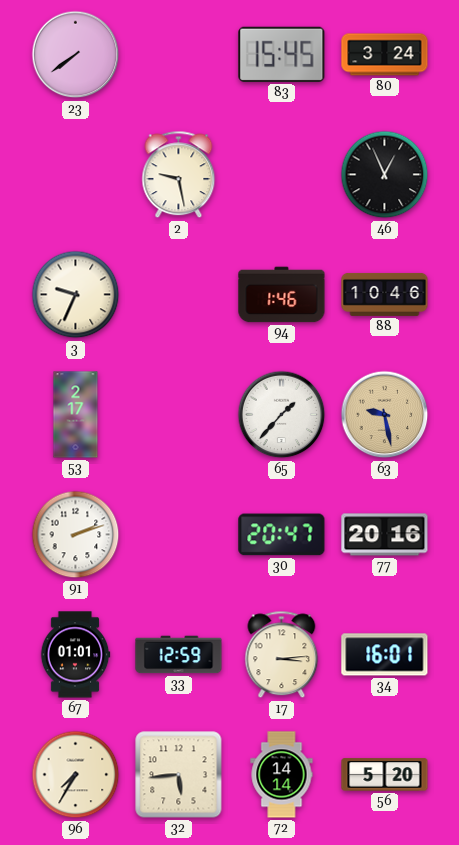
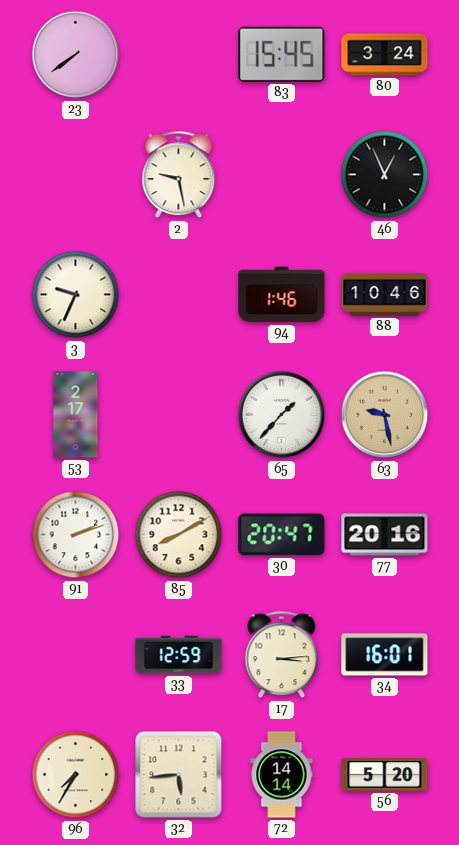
85: none -> 8:10
67: 01:01 -> none
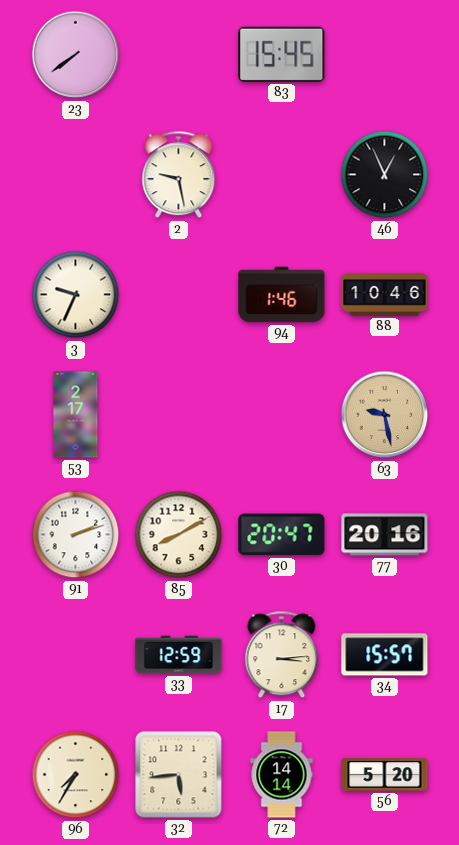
80: 3:24 -> none
65: 1:37 -> none
34: 16:01 -> 15:57
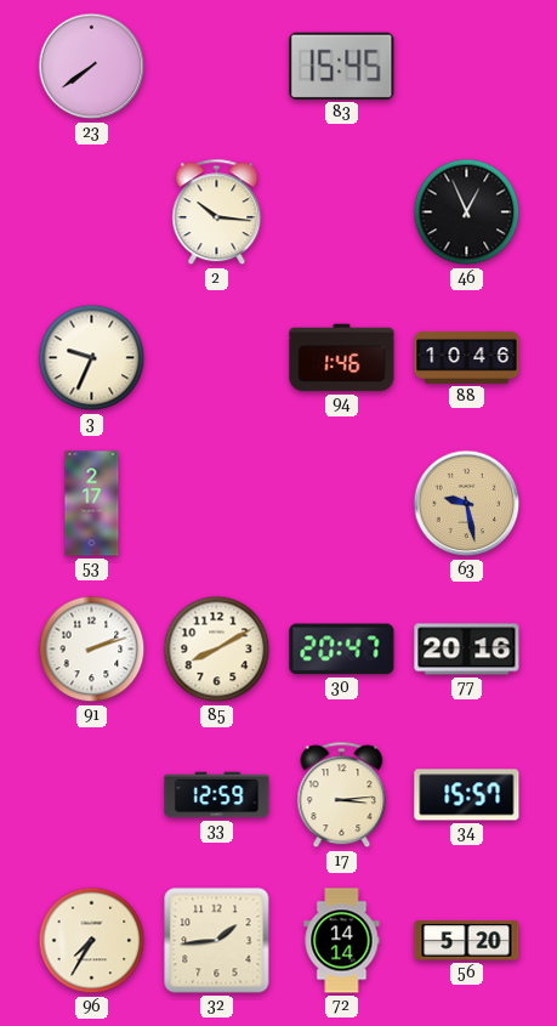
2: 9:28 -> 10:16
32: 5:44 -> 1:44
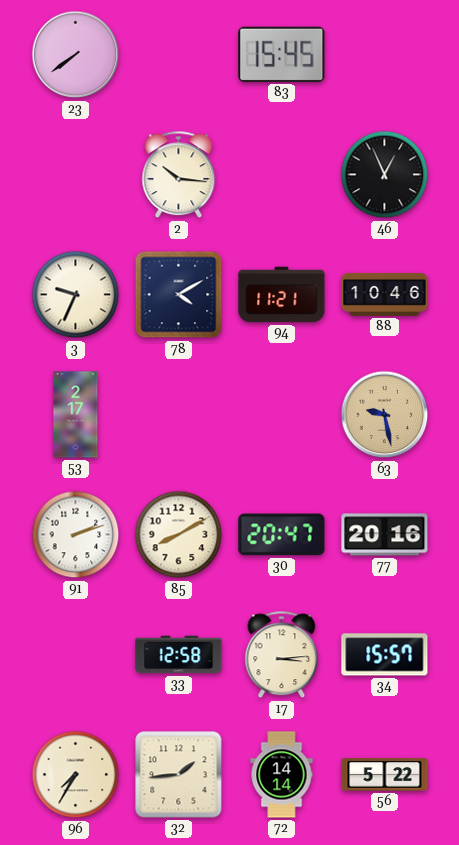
78: none -> 4:10
94: 1:46 -> 11:21
33: 12:59 -> 12:58
56: 5:20 -> 5:22
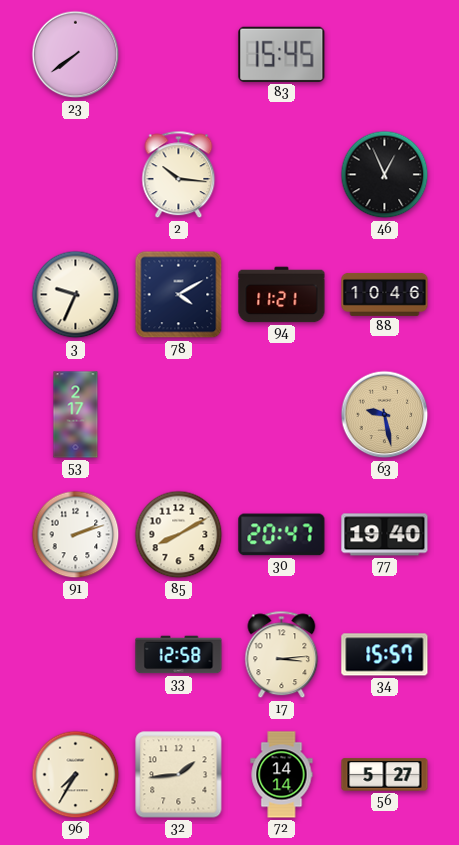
77: 20:16 -> 19:40
56: 5:22 -> 5:27
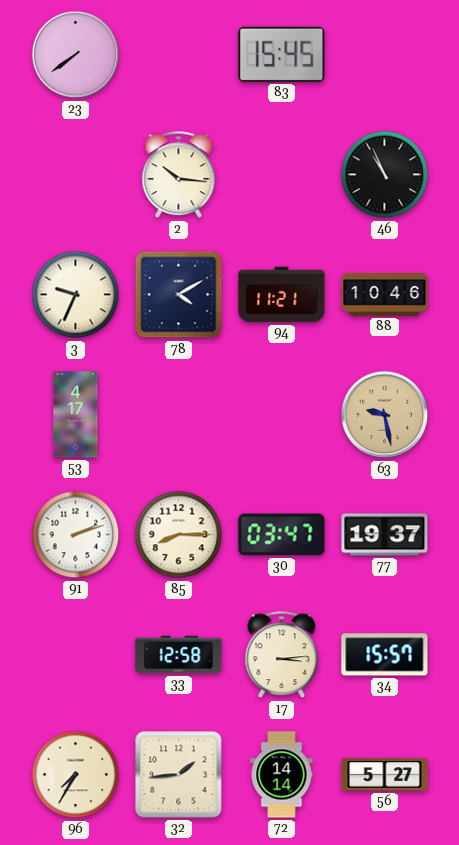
46: 12:56 -> 10:56
53: 2:17 -> 4:17
85: 8:10 -> 8:15
30: 20:47 -> 03:47
77: 19:40 -> 19:37
